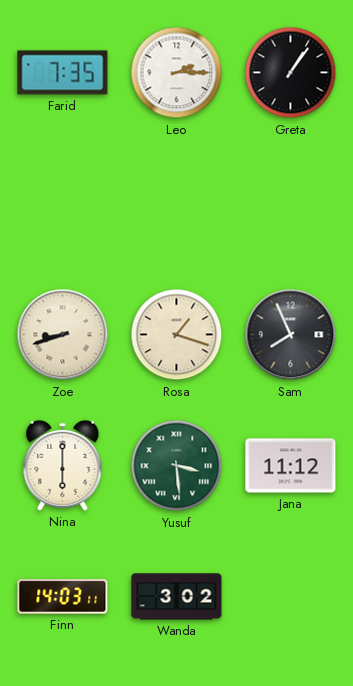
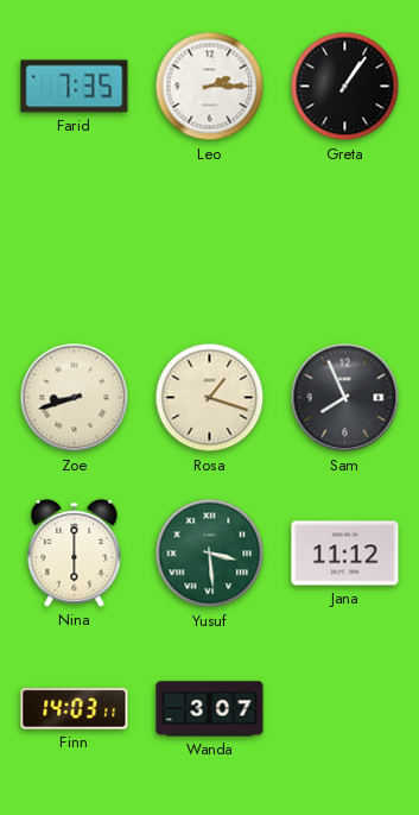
Wanda: 3:02 -> 3:07
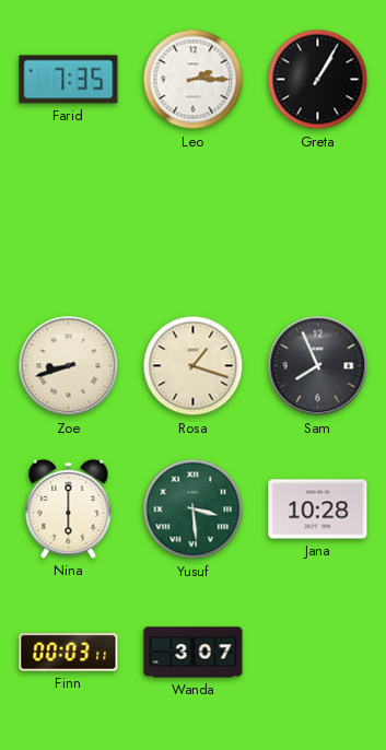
Greta: 1:06 -> 1:05
Jana: 11:12 -> 10:28
Finn: 14:03 -> 00:03
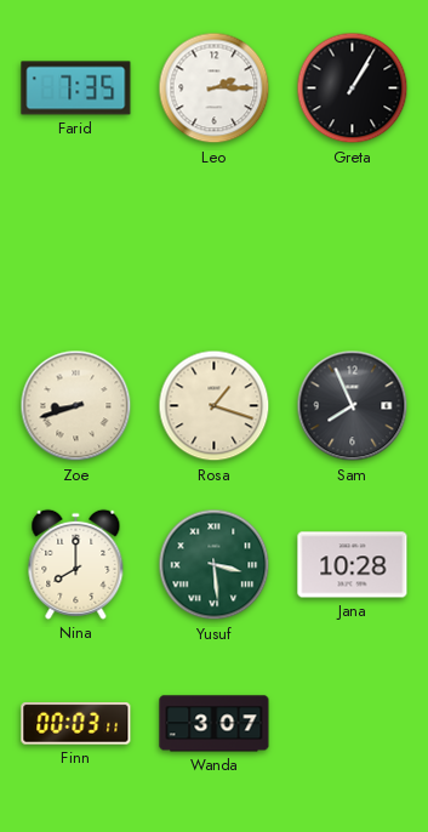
Nina: 6:00 -> 8:00
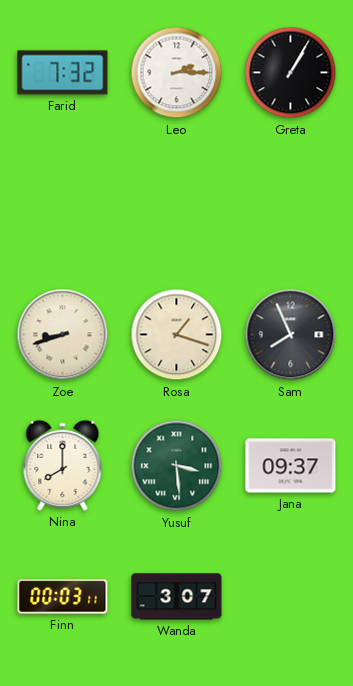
Farid: 7:35 -> 7:32
Jana: 10:28 -> 09:37
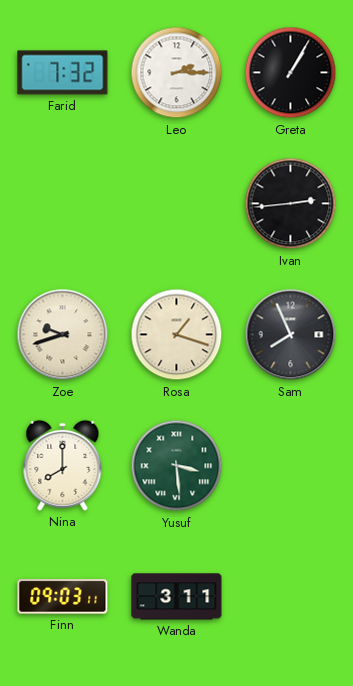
Ivan: none -> 2:44
Zoe: 8:42 -> 9:42
Jana: 09:37 -> none
Finn: 00:03 -> 09:03
Wanda: 3:07 -> 3:11
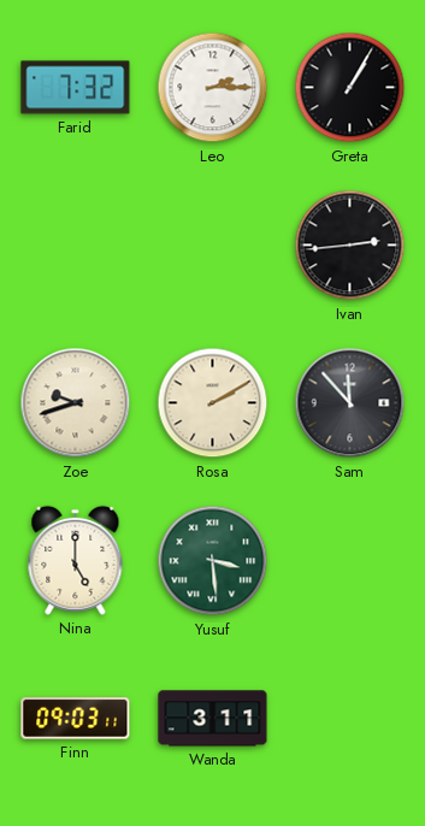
Rosa: 1:18 -> 2:10
Sam: 7:56 -> 11:53
Nina: 8:00 -> 5:00
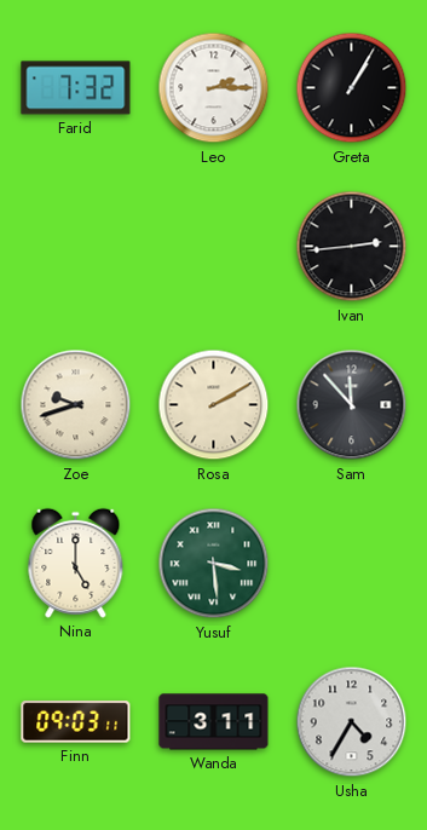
Usha: none -> 4:35
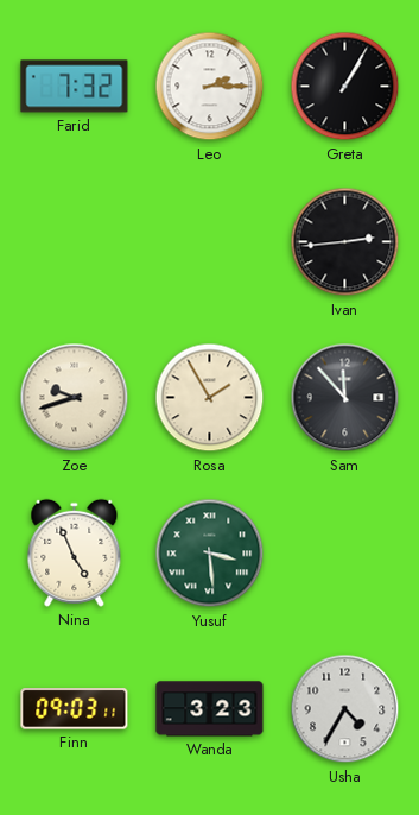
Rosa: 2:10 -> 1:55
Nina: 5:00 -> 4:56
Wanda: 3:11 -> 3:23
